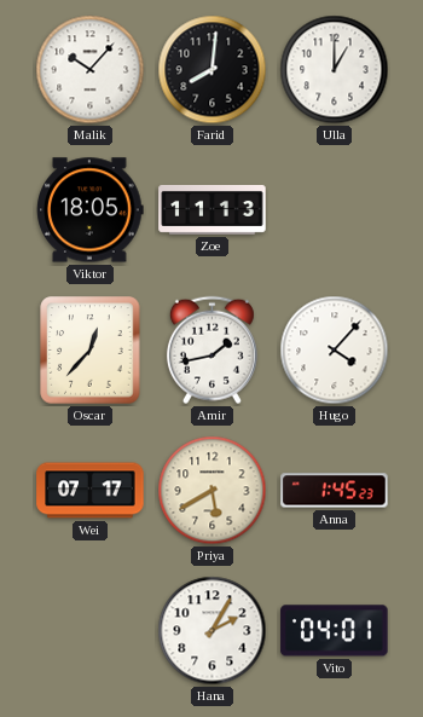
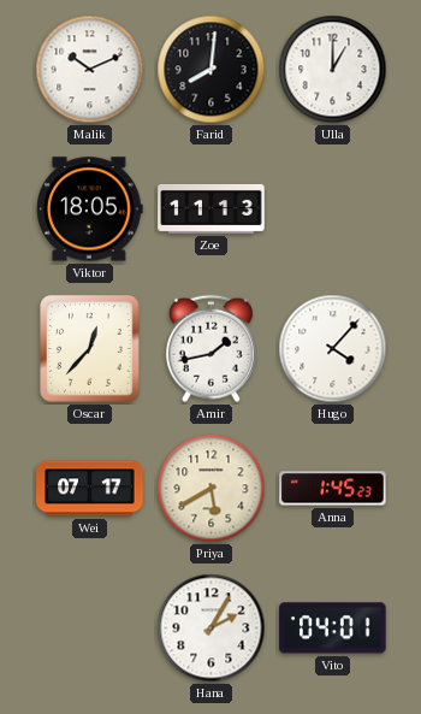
Malik: 10:07 -> 10:11
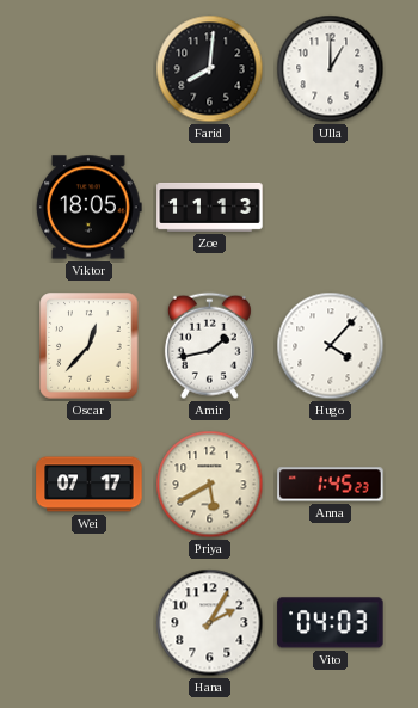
Malik: 10:11 -> none
Vito: 04:01 -> 04:03
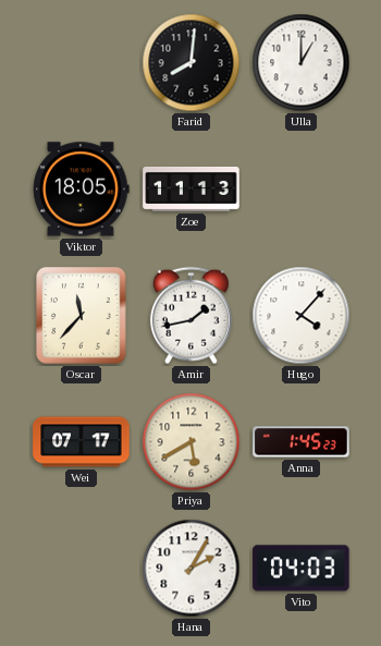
Oscar: 12:37 -> 11:37
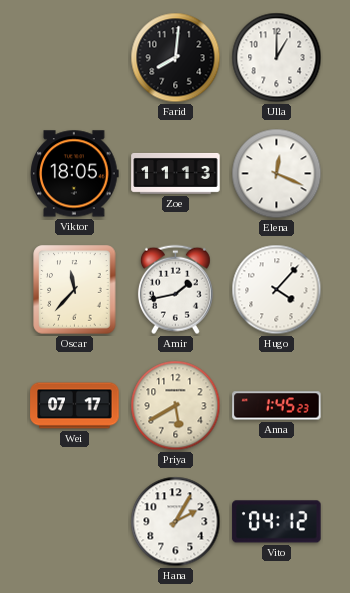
Elena: none -> 12:19
Vito: 04:03 -> 04:12
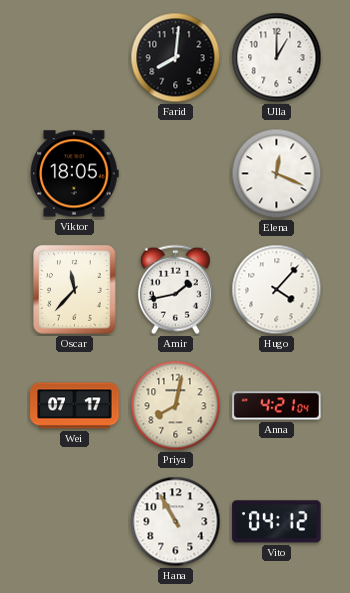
Zoe: 11:13 -> none
Priya: 5:40 -> 8:02
Anna: 1:45 -> 4:21
Hana: 2:05 -> 10:55
